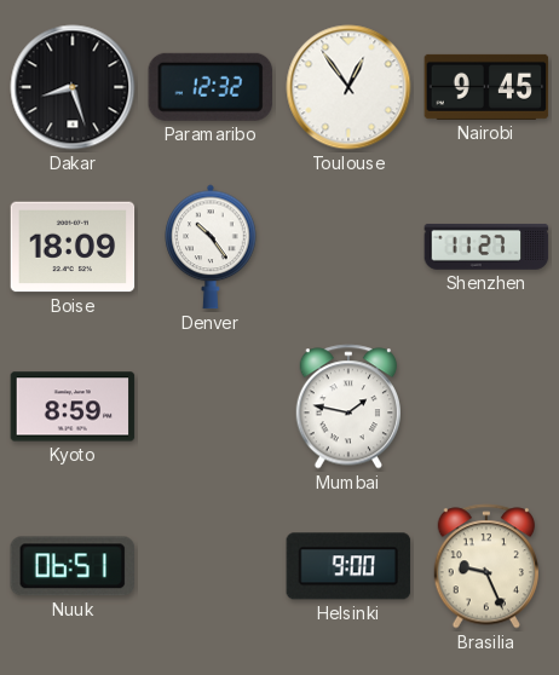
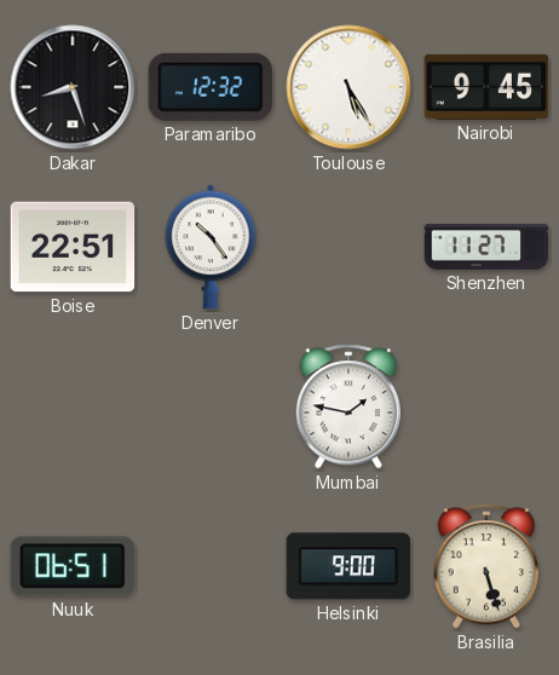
Toulouse: 12:54 -> 5:25
Boise: 18:09 -> 22:51
Kyoto: 8:59 -> none
Brasilia: 9:26 -> 5:27
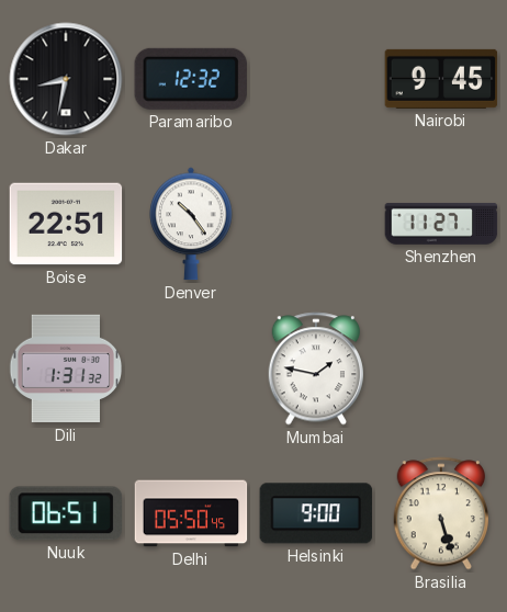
Dakar: 8:27 -> 8:32
Toulouse: 5:25 -> none
Dili: none -> 1:31
Delhi: none -> 05:50
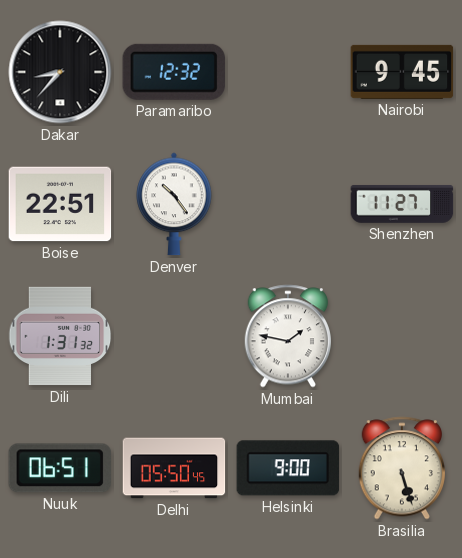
Dakar: 8:32 -> 8:37
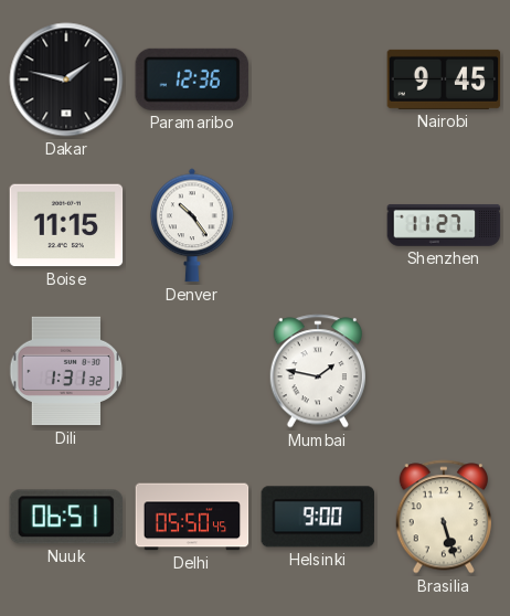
Dakar: 8:37 -> 1:47
Paramaribo: 12:32 -> 12:36
Boise: 22:51 -> 11:15
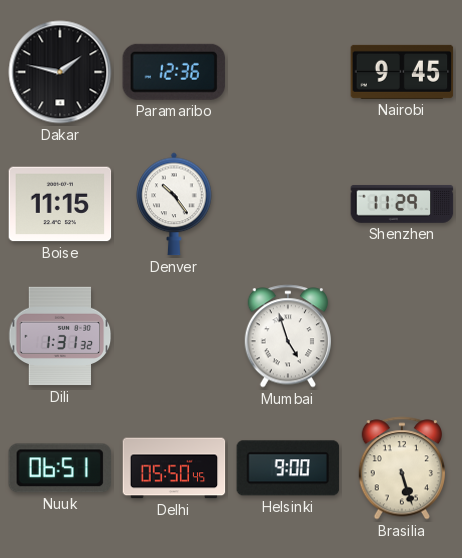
Shenzhen: 11:27 -> 11:29
Mumbai: 1:47 -> 4:57
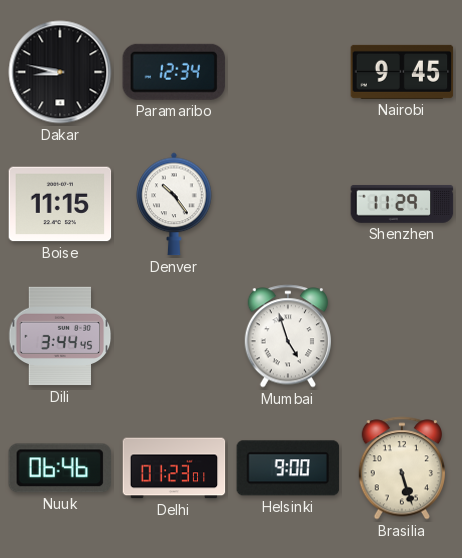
Dakar: 1:47 -> 8:47
Paramaribo: 12:36 -> 12:34
Dili: 1:31 -> 3:44
Nuuk: 06:51 -> 06:46
Delhi: 05:50 -> 01:23
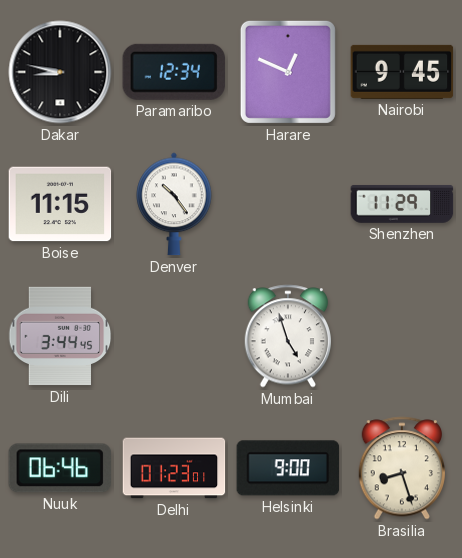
Harare: none -> 12:49
Brasilia: 5:27 -> 8:27
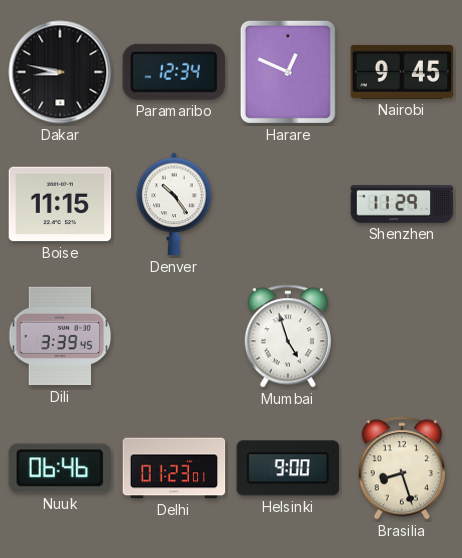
Dili: 3:44 -> 3:39
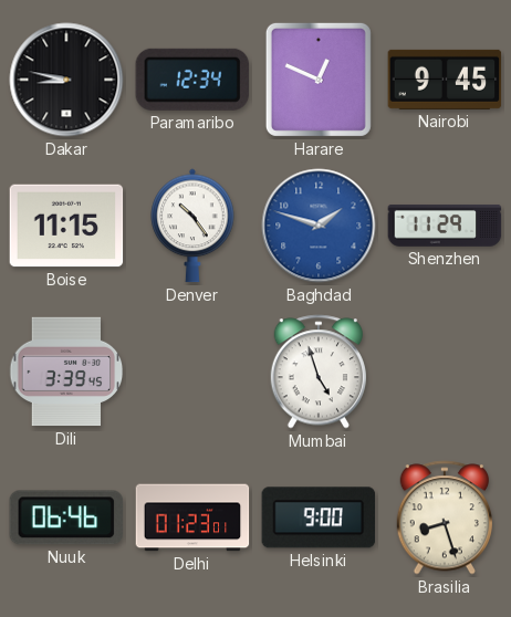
Baghdad: none -> 1:48
